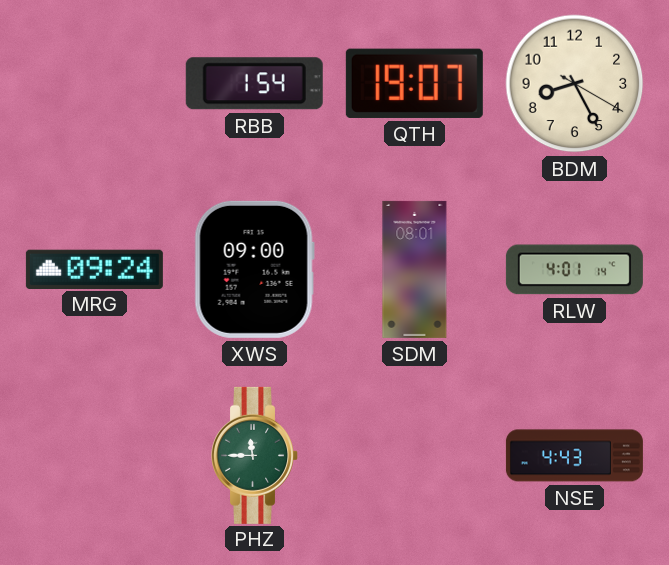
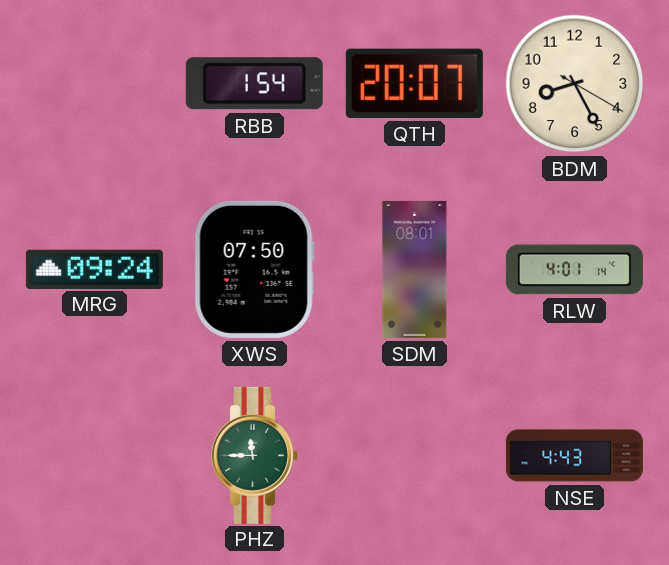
QTH: 19:07 -> 20:07
XWS: 09:00 -> 07:50
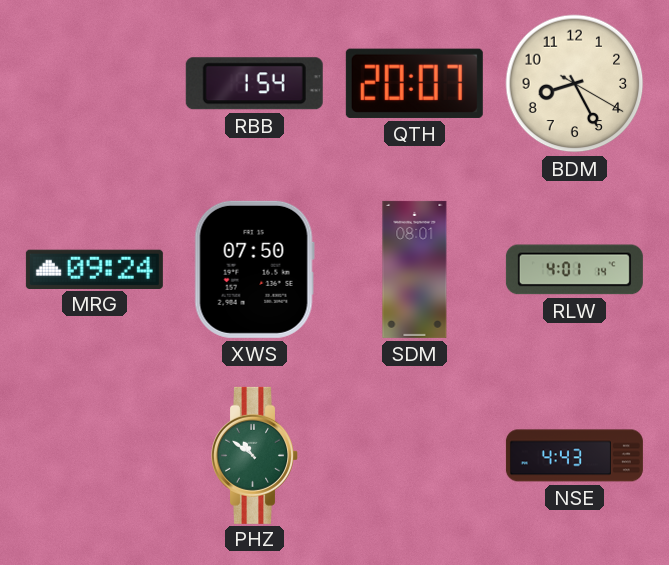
PHZ: 11:45 -> 10:51
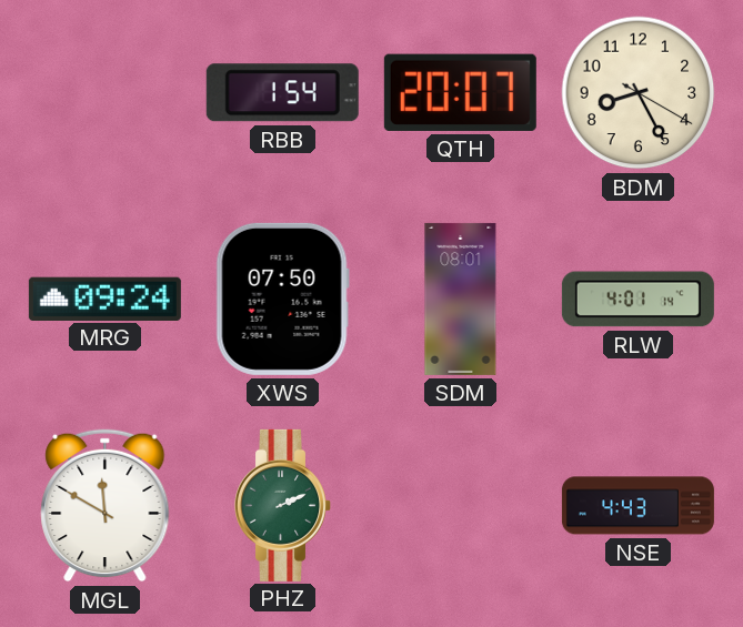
MGL: none -> 11:50
PHZ: 10:51 -> 2:11
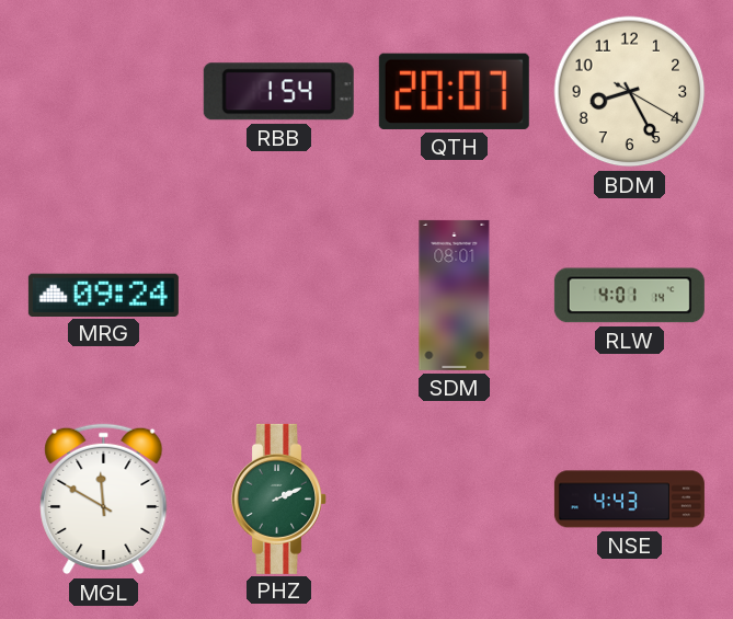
XWS: 07:50 -> none
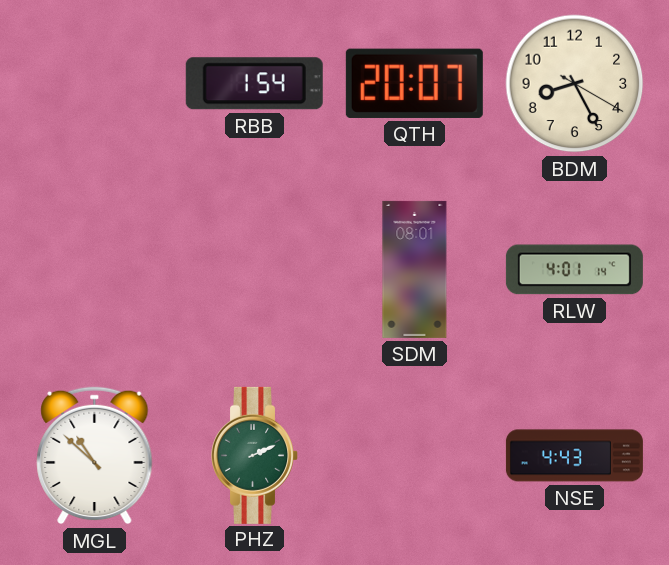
MRG: 09:24 -> none
MGL: 11:50 -> 10:52
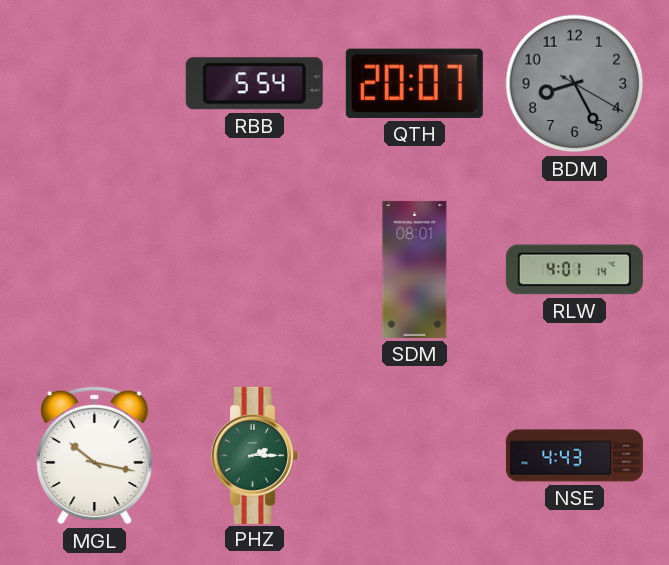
RBB: 1:54 -> 5:54
BDM dial: cream -> grey
MGL: 10:52 -> 10:17
PHZ: 2:11 -> 2:15
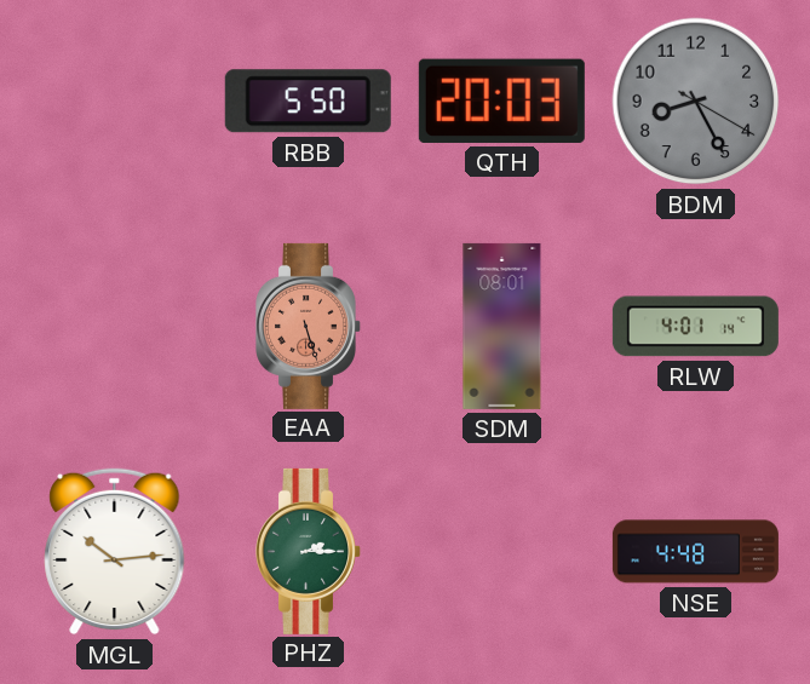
RBB: 5:54 -> 5:50
QTH: 20:07 -> 20:03
EAA: none -> 5:27
MGL: 10:17 -> 10:14
NSE: 4:43 -> 4:48
